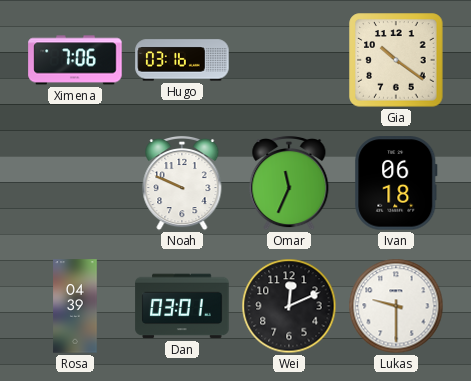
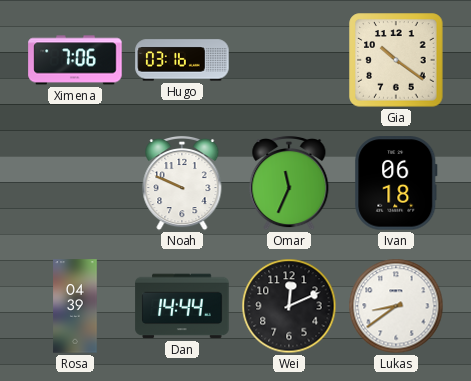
Dan: 03:01 -> 14:44
Lukas: 9:30 -> 8:39
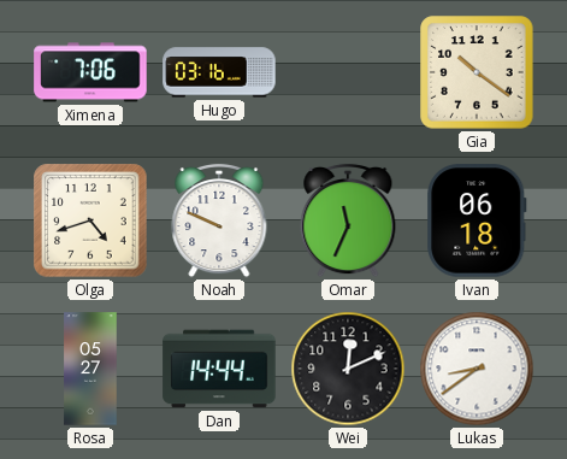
Olga: none -> 4:42
Rosa: 04:39 -> 05:27
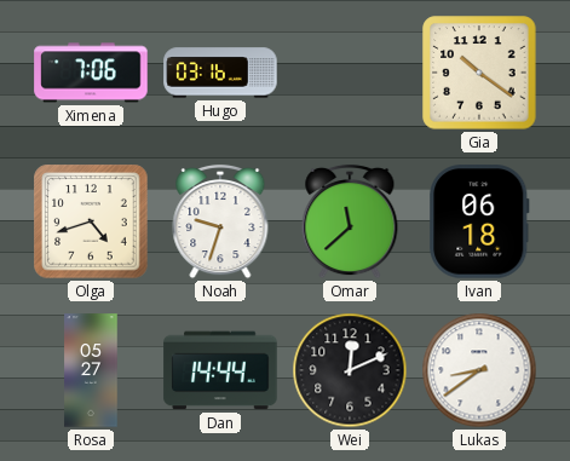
Noah: 9:49 -> 9:33
Omar: 11:34 -> 11:38
